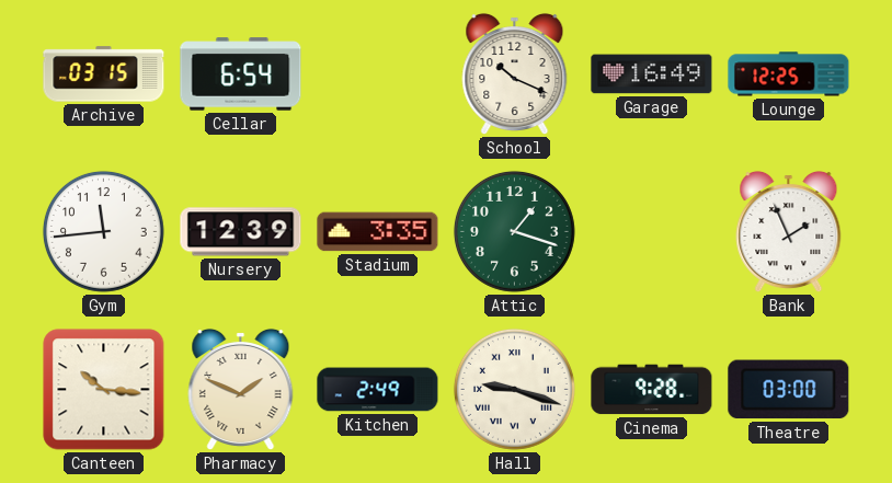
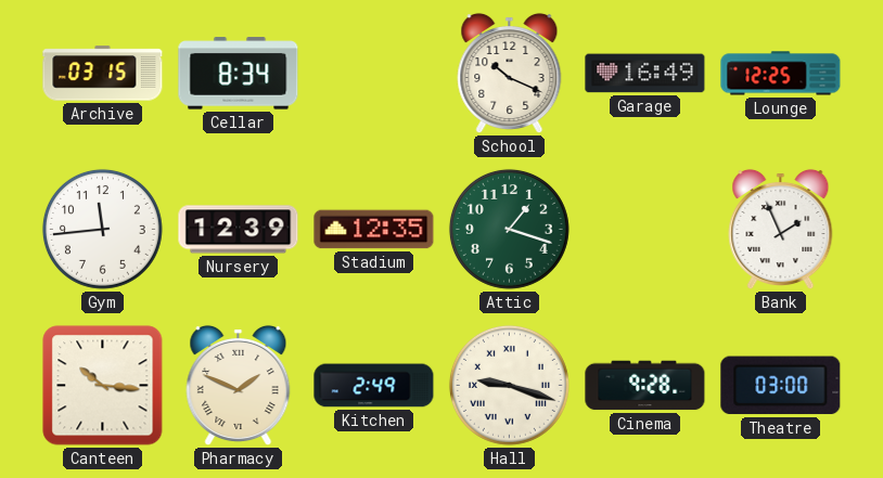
Cellar: 6:54 -> 8:34
Stadium: 3:35 -> 12:35
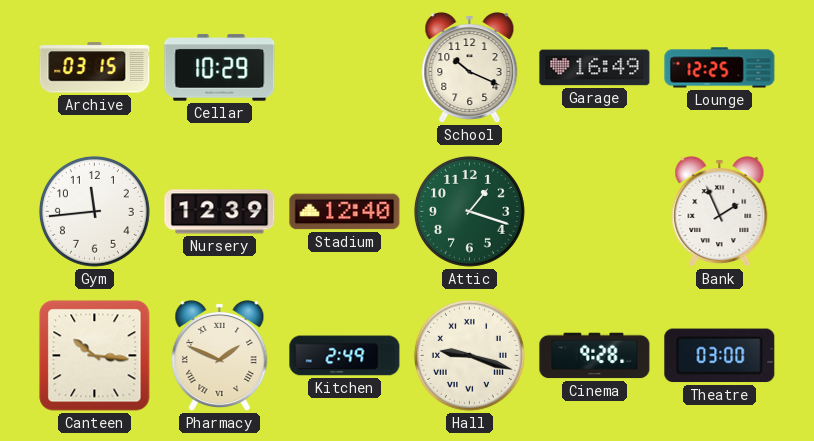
Cellar: 8:34 -> 10:29
Stadium: 12:35 -> 12:40
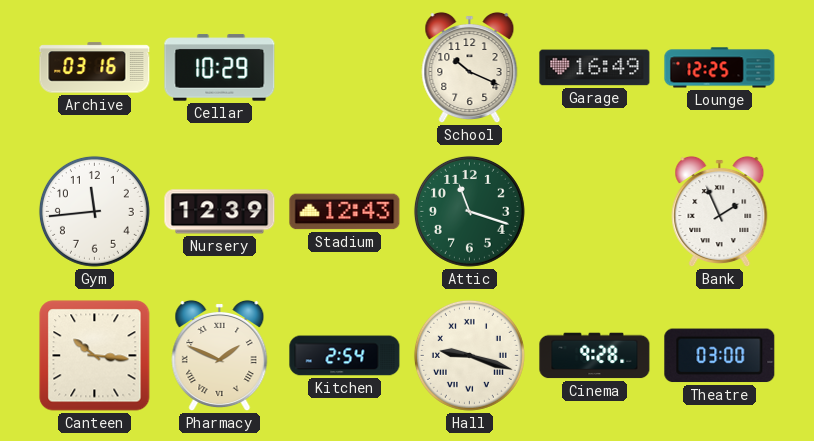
Archive: 03:15 -> 03:16
Stadium: 12:40 -> 12:43
Attic: 1:18 -> 11:18
Kitchen: 2:49 -> 2:54
